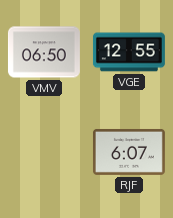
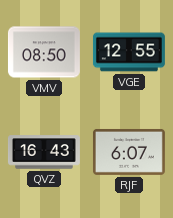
VMV: 06:50 -> 08:50
QVZ: none -> 16:43
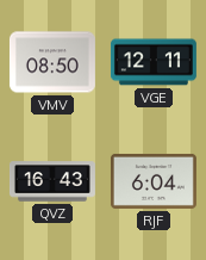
VGE: 12:55 -> 12:11
RJF: 6:07 -> 6:04
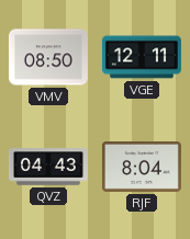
QVZ: 16:43 -> 04:43
RJF: 6:04 -> 8:04
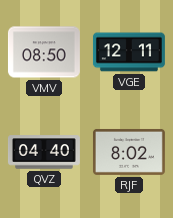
QVZ: 04:43 -> 04:40
RJF: 8:04 -> 8:02
